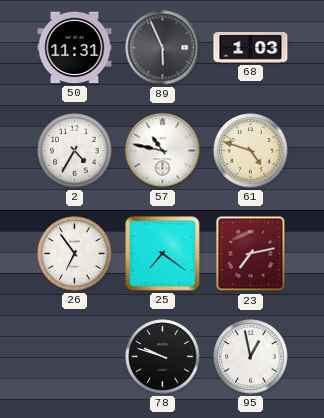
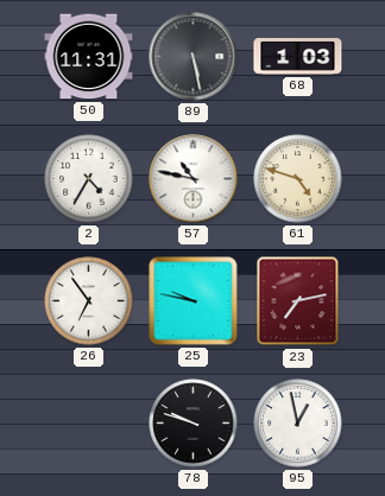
89: 5:56 -> 5:28
25: 7:21 -> 9:47
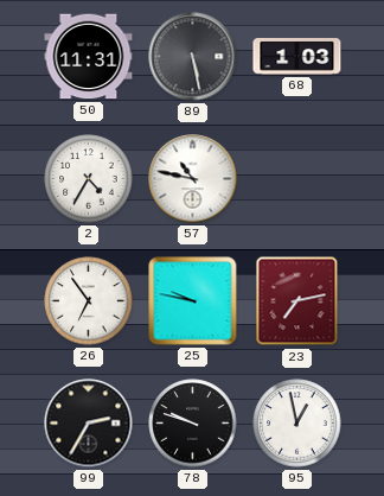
61: 4:48 -> none
99: none -> 2:35
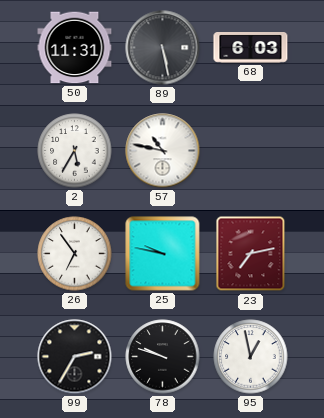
68: 1:03 -> 6:03
2: 4:35 -> 5:35
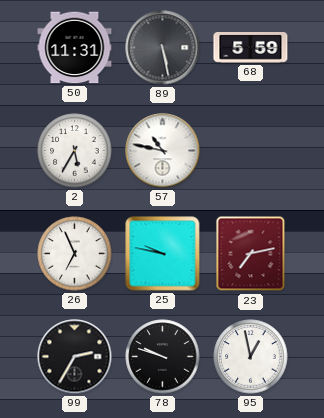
68: 6:03 -> 5:59
26: 6:54 -> 6:56
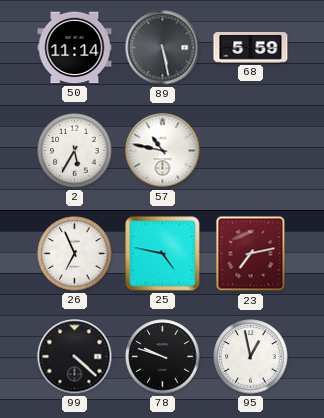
50: 11:31 -> 11:14
25: 9:47 -> 4:47
99: 2:35 -> 4:22
